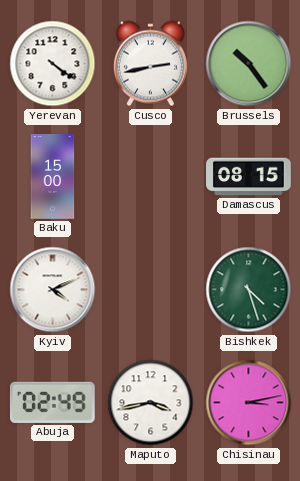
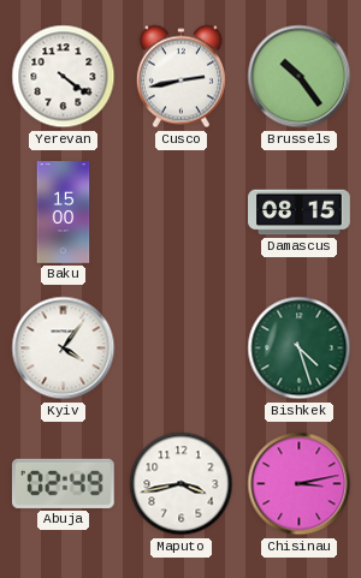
Kyiv: 4:11 -> 4:06
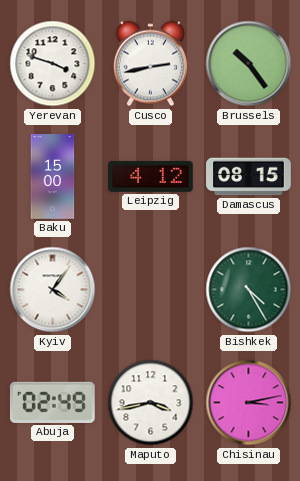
Yerevan: 4:21 -> 3:48
Leipzig: none -> 4:12
Bishkek: 4:27 -> 4:25
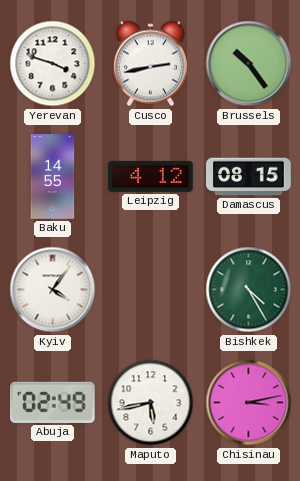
Baku: 15:00 -> 14:55
Maputo: 3:43 -> 5:43
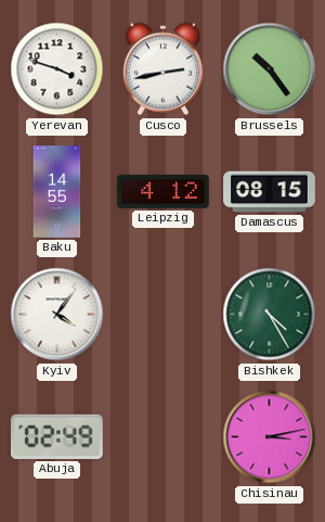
Maputo: 5:43 -> none
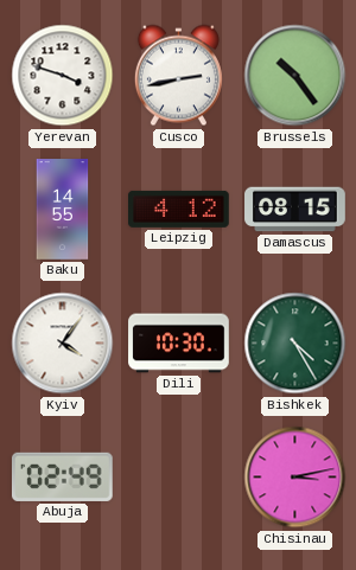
Dili: none -> 10:30
